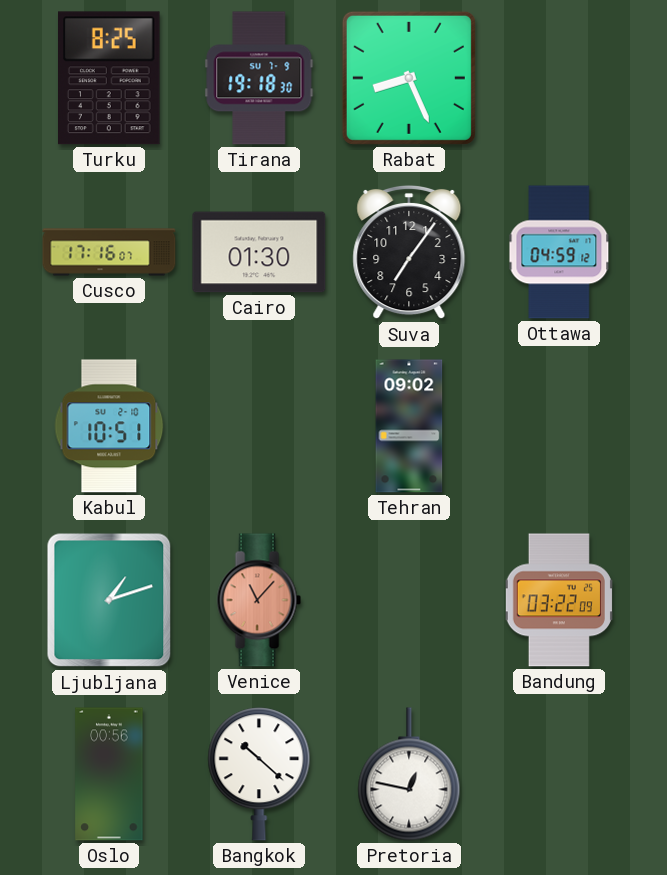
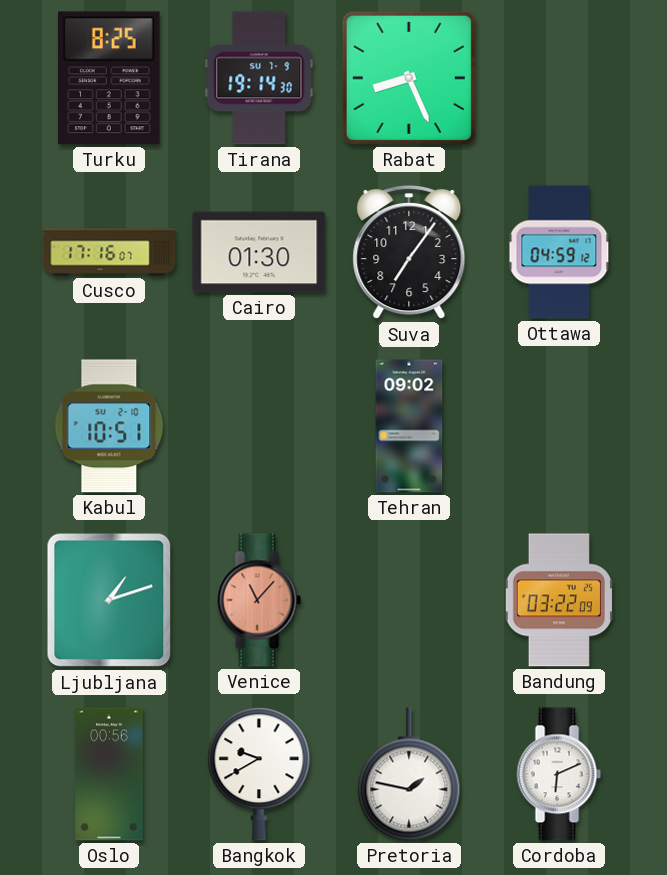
Tirana: 19:18 -> 19:14
Bangkok: 10:22 -> 9:40
Pretoria: 12:47 -> 1:47
Cordoba: none -> 6:11
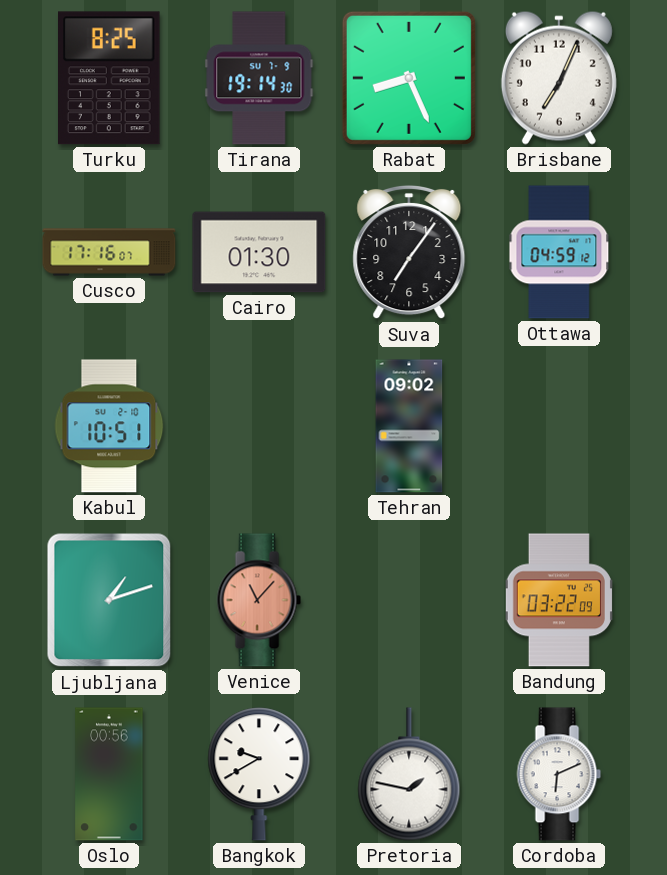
Brisbane: none -> 7:04
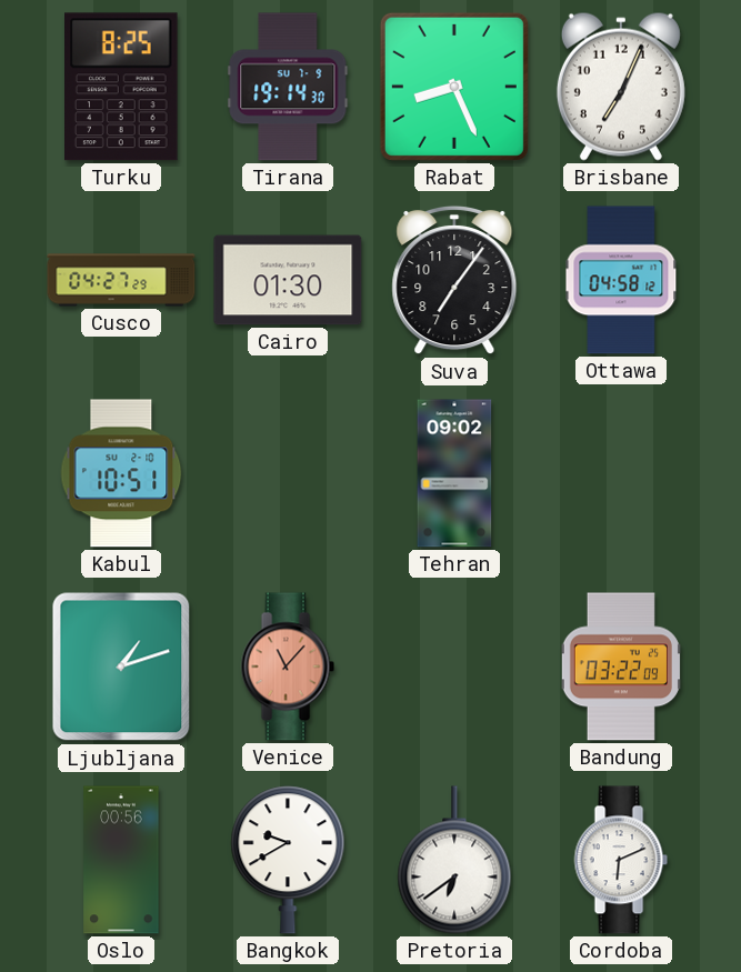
Cusco: 17:16 -> 04:27
Ottawa: 04:59 -> 04:58
Pretoria: 1:47 -> 6:39
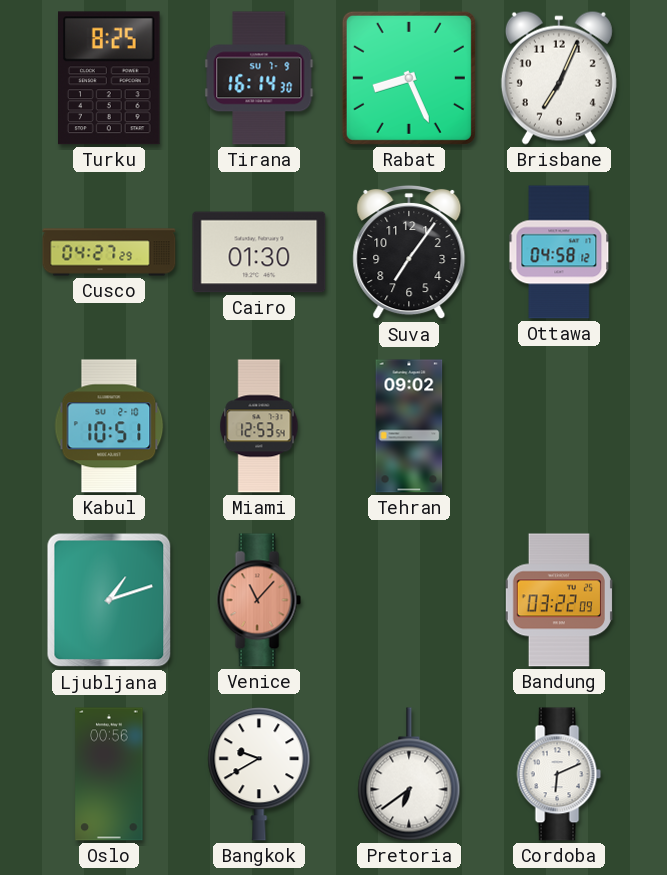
Tirana: 19:14 -> 16:14
Miami: none -> 12:53
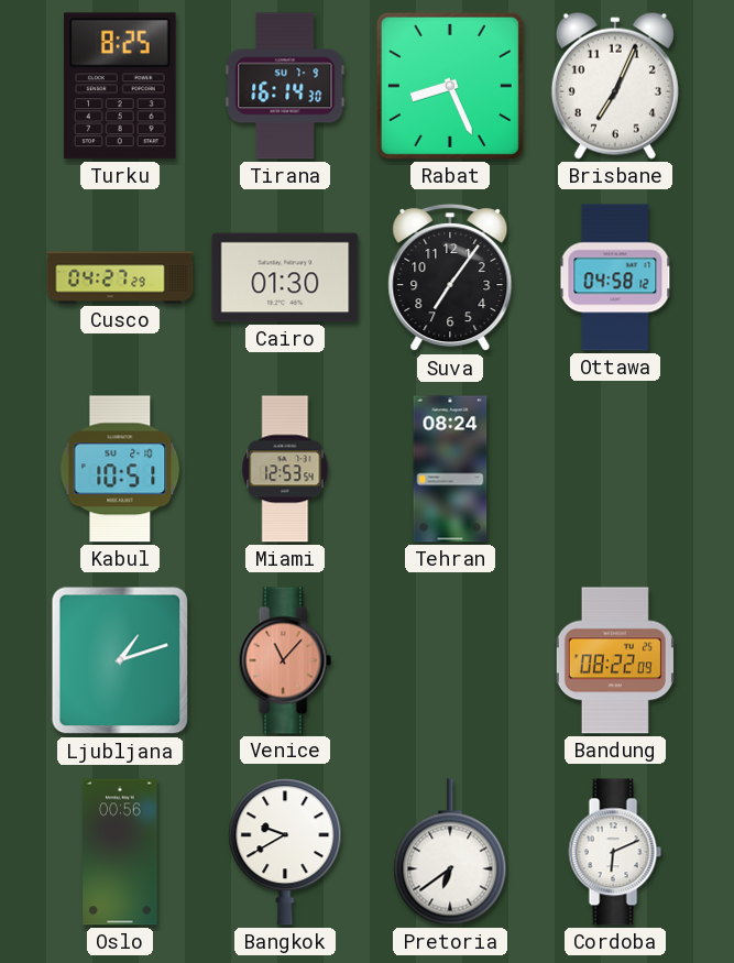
Tehran: 09:02 -> 08:24
Bandung: 03:22 -> 08:22
